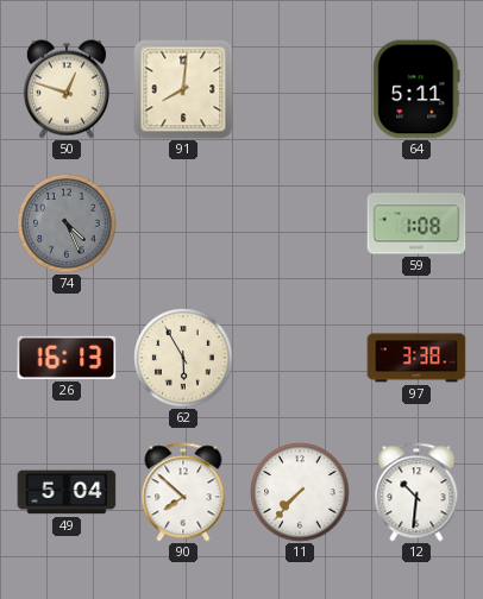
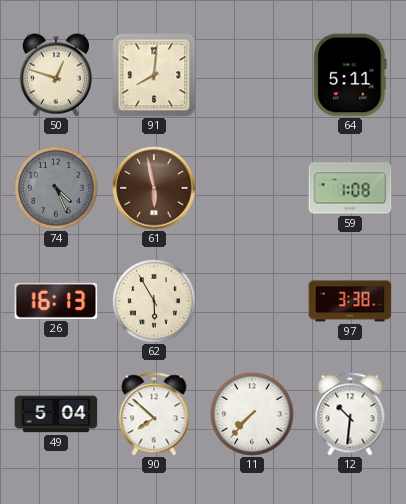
61: none -> 5:58
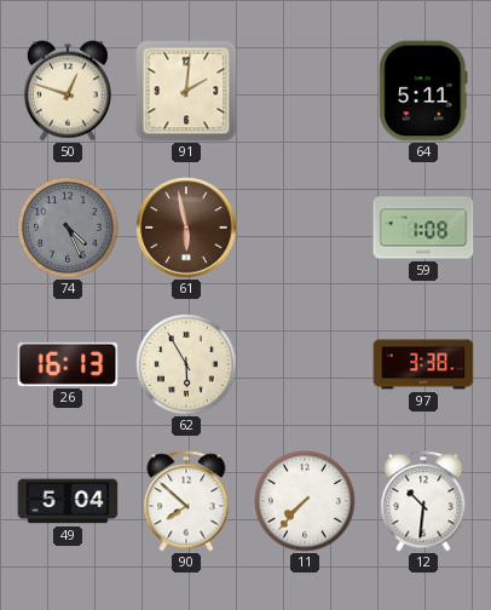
91: 8:01 -> 2:01
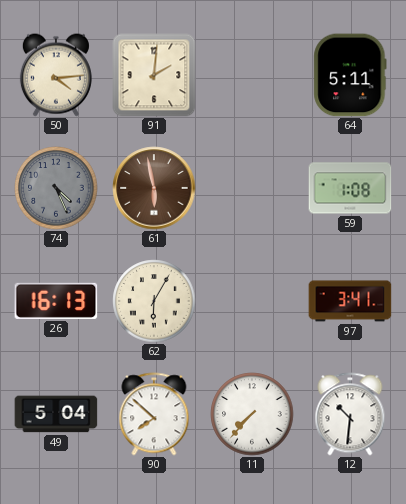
50: 12:48 -> 4:14
62: 5:55 -> 6:05
97: 3:38 -> 3:41
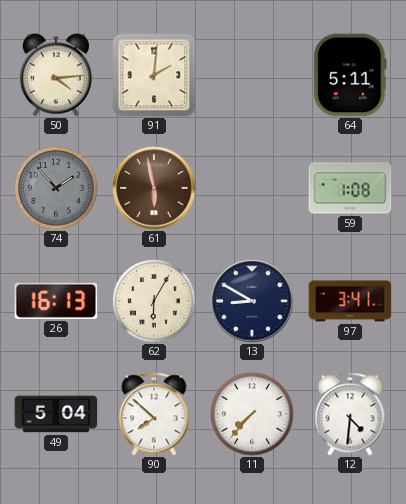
74: 4:26 -> 1:53
13: none -> 8:50
12: 10:31 -> 4:31
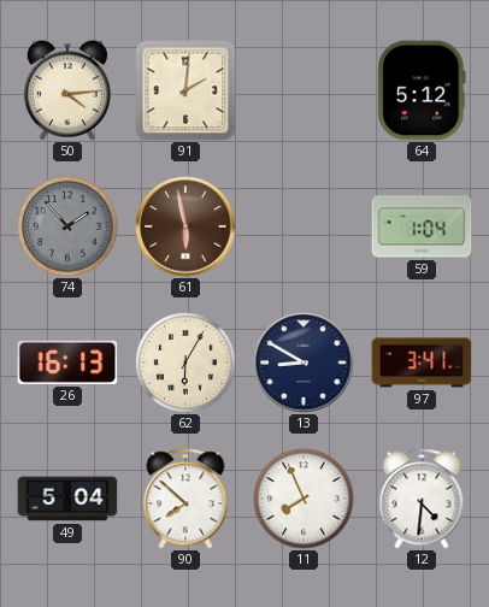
64: 5:11 -> 5:12
59: 1:08 -> 1:04
11: 7:37 -> 7:56
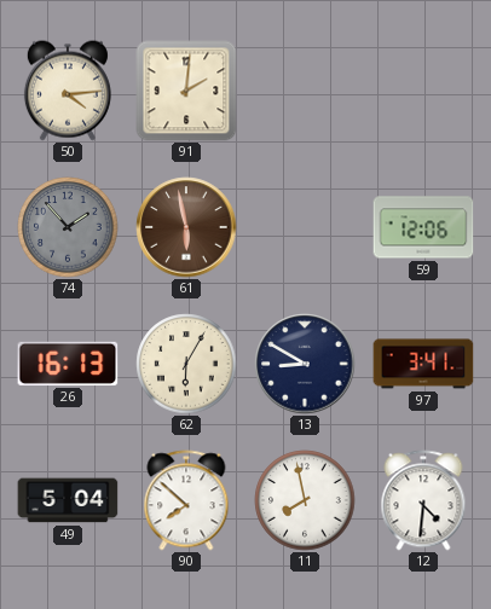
64: 5:12 -> none
59: 1:04 -> 12:06
11: 7:56 -> 7:58
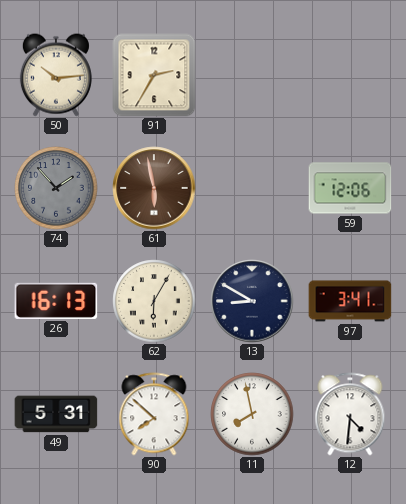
50: 4:14 -> 10:14
91: 2:01 -> 2:35
49: 5:04 -> 5:31
